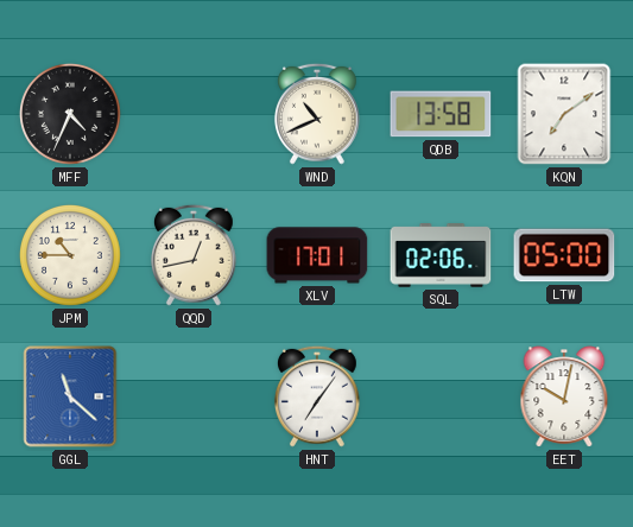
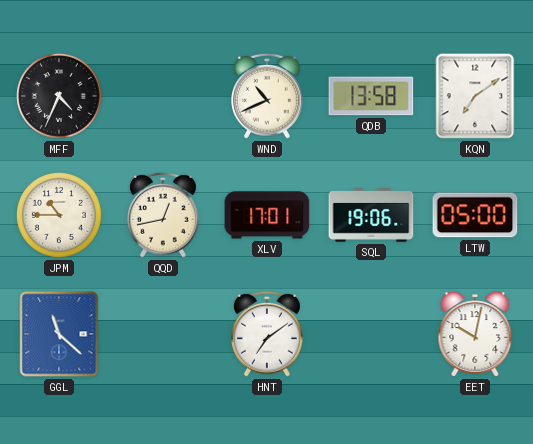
SQL: 02:06 -> 19:06
HNT: 7:06 -> 7:09
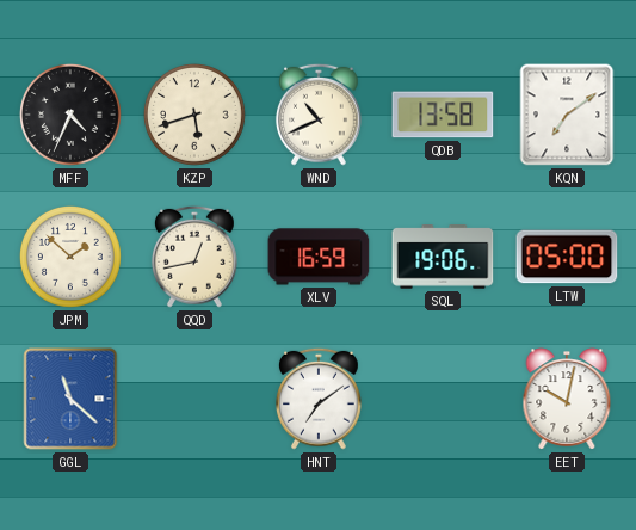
KZP: none -> 5:42
JPM: 10:45 -> 1:52
XLV: 17:01 -> 16:59
